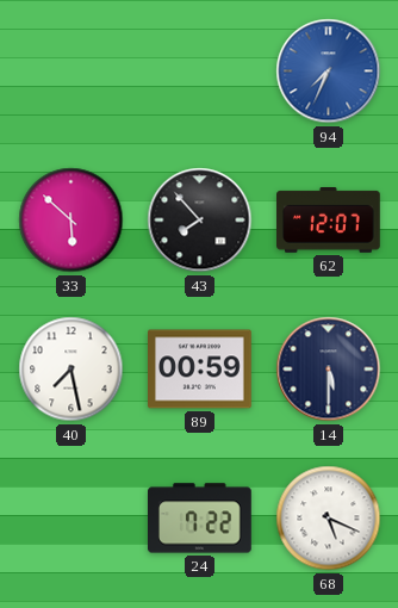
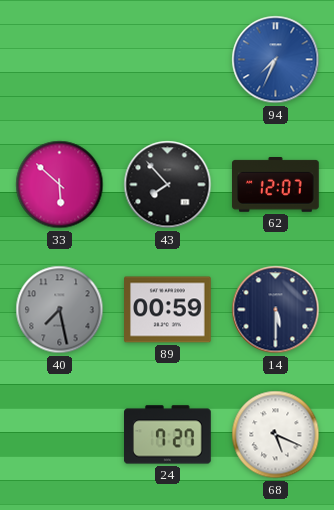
40 dial: white -> grey
24: 7:22 -> 7:27
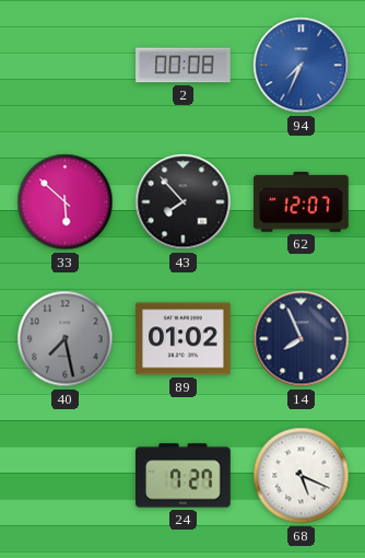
2: none -> 00:08
89: 00:59 -> 01:02
14: 5:30 -> 7:56
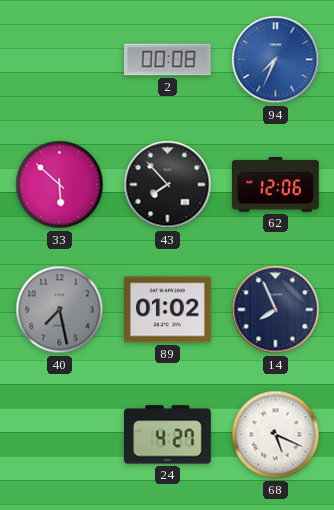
62: 12:07 -> 12:06
24: 7:27 -> 4:27
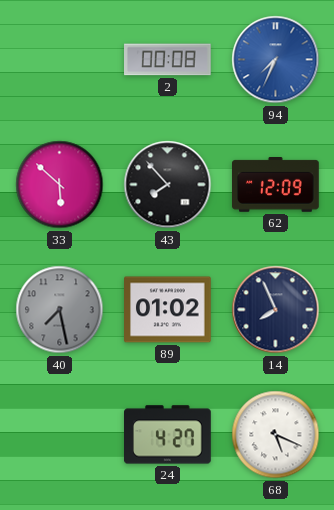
62: 12:06 -> 12:09
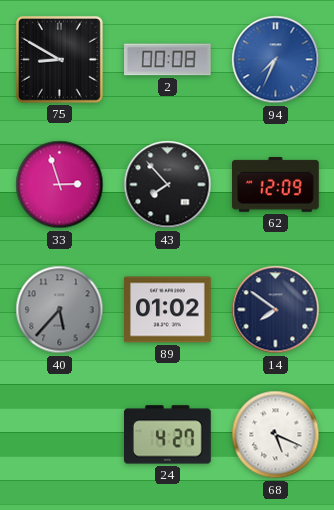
75: none -> 8:50
33: 5:52 -> 2:57
40: 7:28 -> 5:37
14: 7:56 -> 7:51
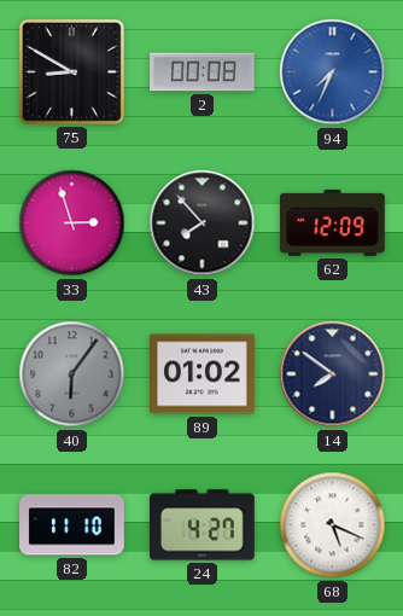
40: 5:37 -> 6:06
82: none -> 11:10
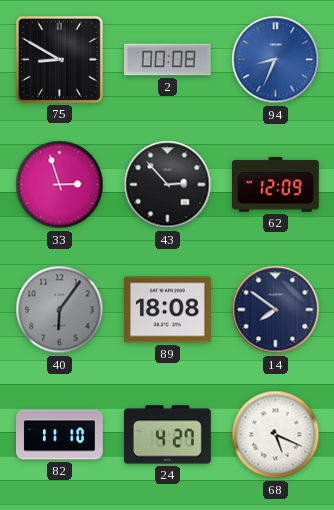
94: 7:34 -> 8:34
43: 7:53 -> 2:53
89: 01:02 -> 18:08
